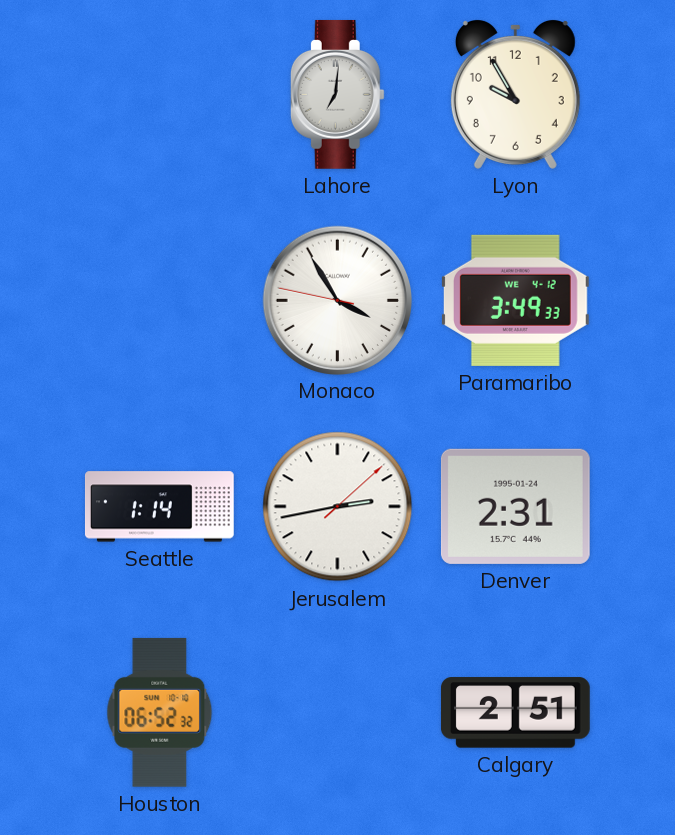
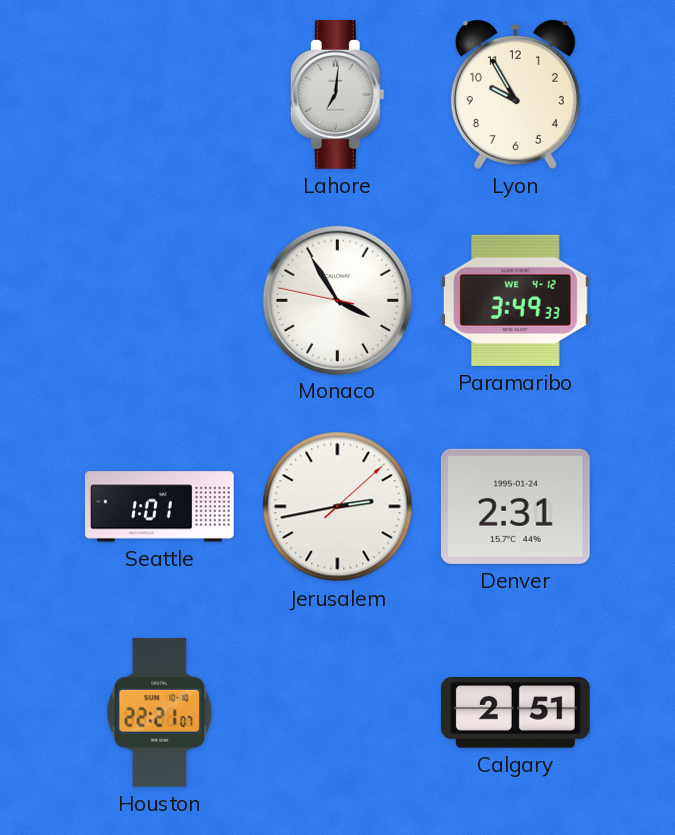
Seattle: 1:14 -> 1:01
Houston: 06:52 -> 22:21
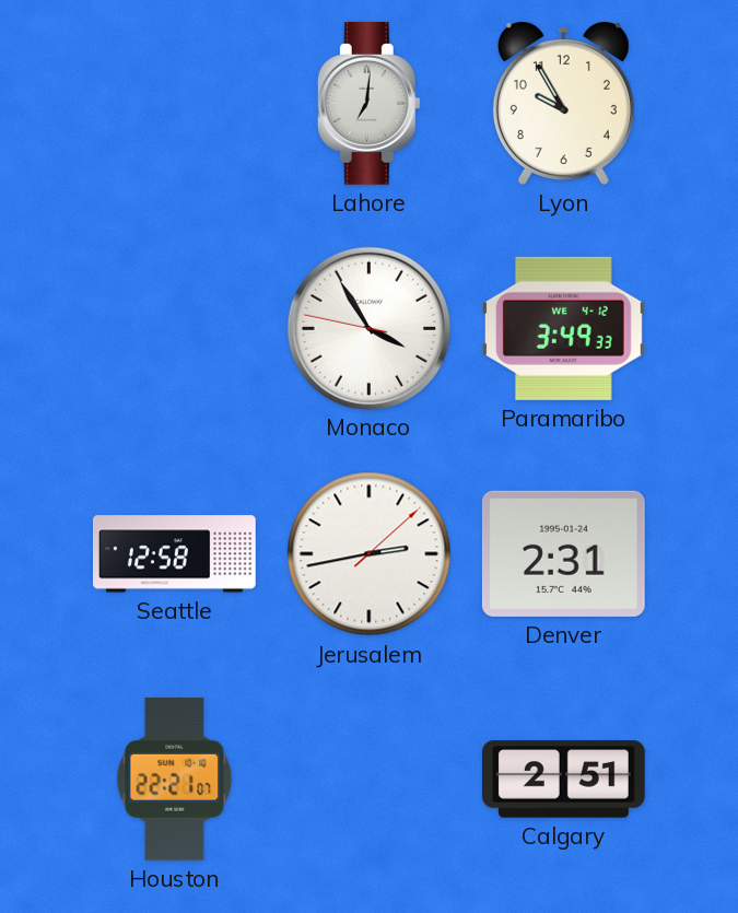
Seattle: 1:01 -> 12:58
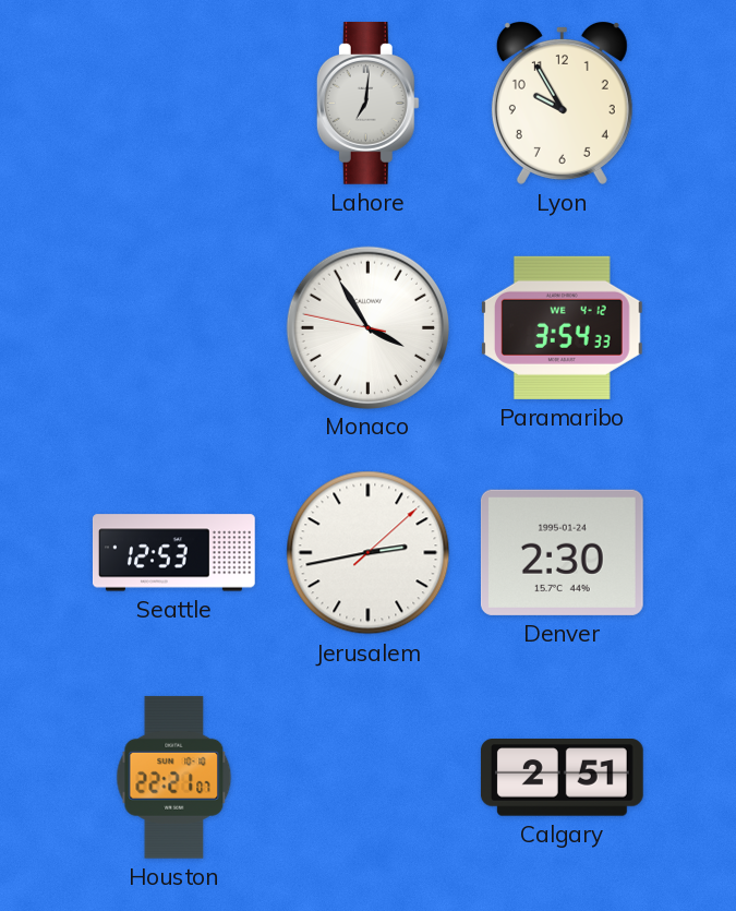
Paramaribo: 3:49 -> 3:54
Seattle: 12:58 -> 12:53
Denver: 2:31 -> 2:30
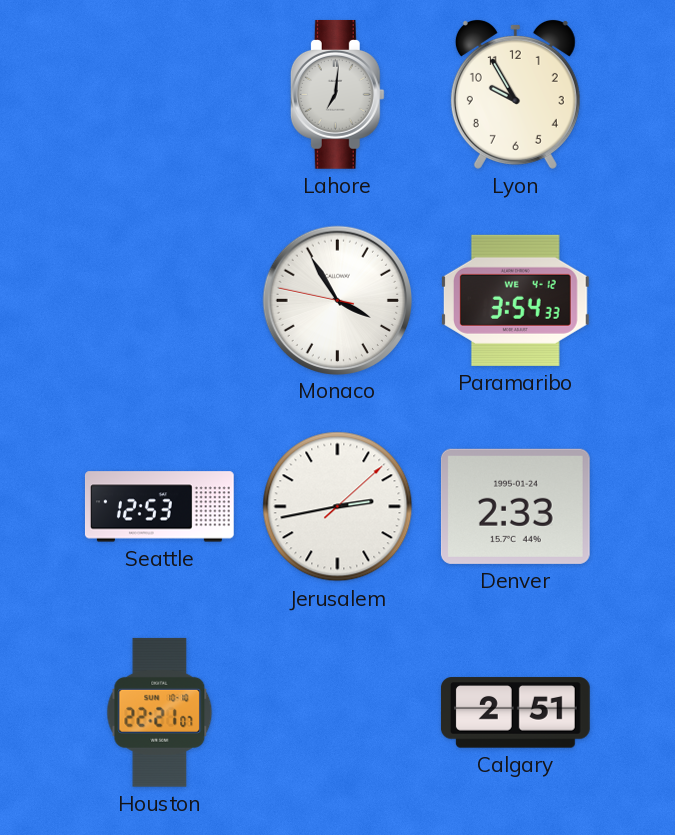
Denver: 2:30 -> 2:33
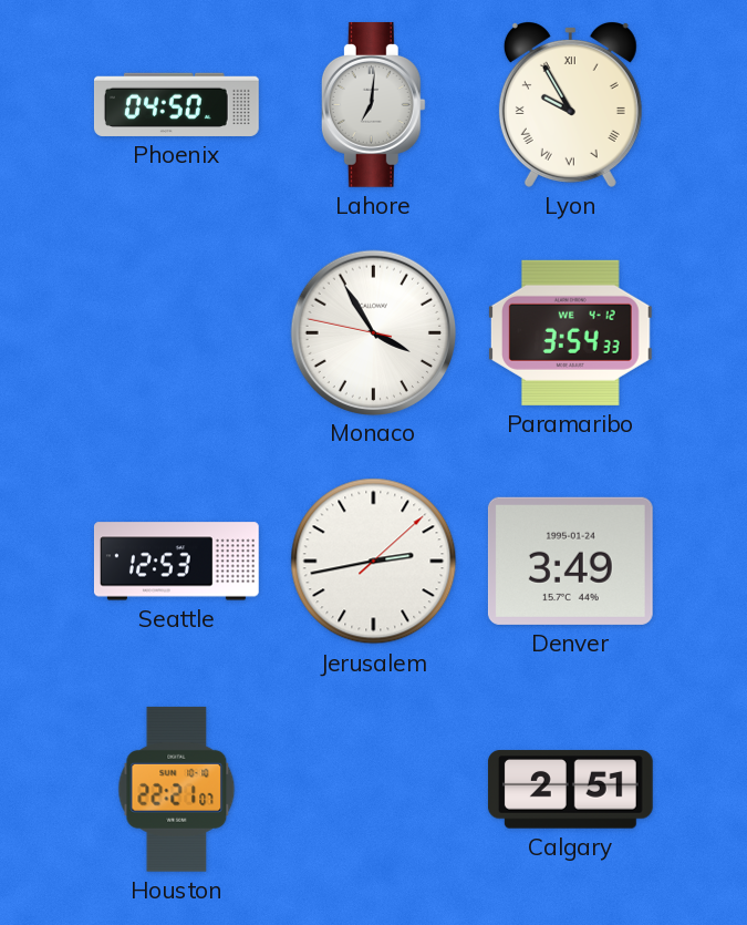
Phoenix: none -> 04:50
Lyon numerals: Arabic -> Roman
Denver: 2:33 -> 3:49
